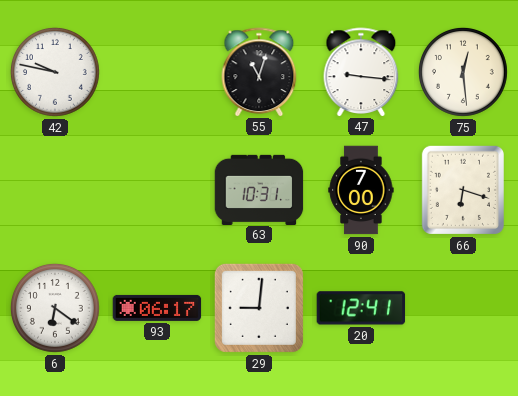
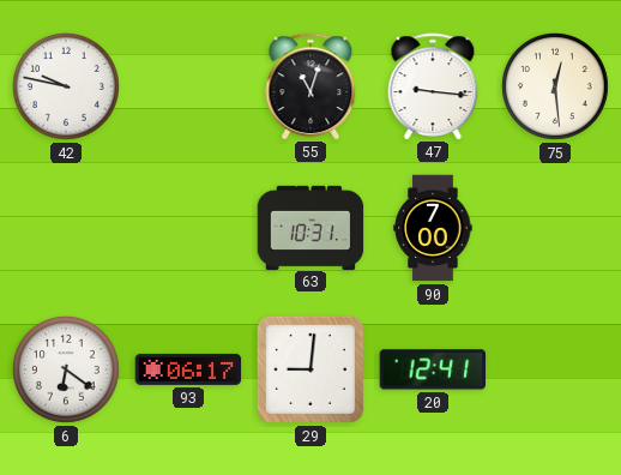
66: 6:18 -> none
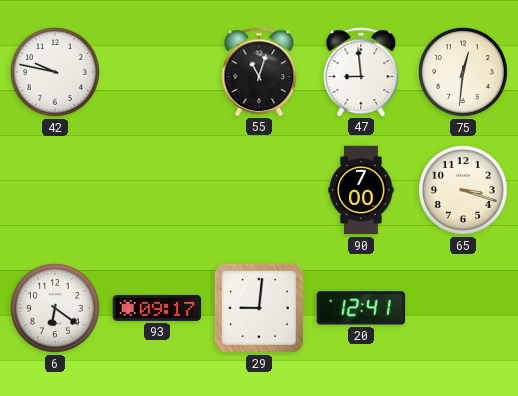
47: 9:16 -> 8:59
75: 12:29 -> 12:31
63: 10:31 -> none
65: none -> 3:18
93: 06:17 -> 09:17
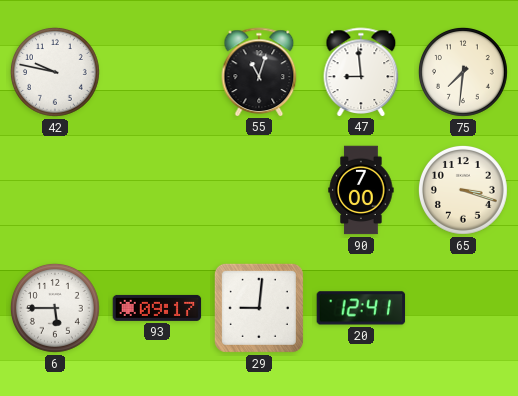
75: 12:31 -> 7:31
6: 6:21 -> 5:45
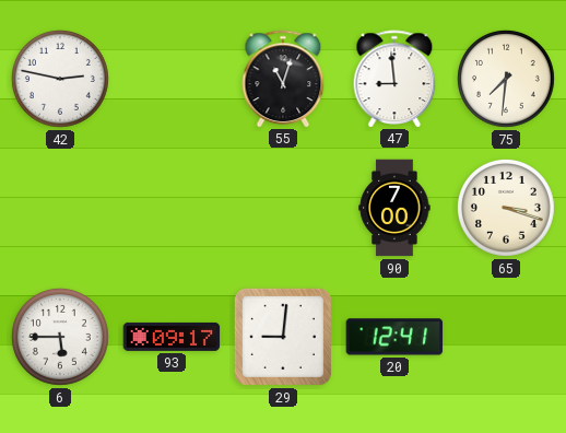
42: 9:47 -> 2:47
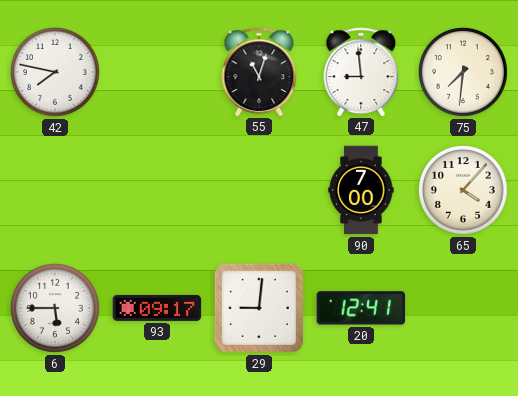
42: 2:47 -> 7:47
65: 3:18 -> 4:07
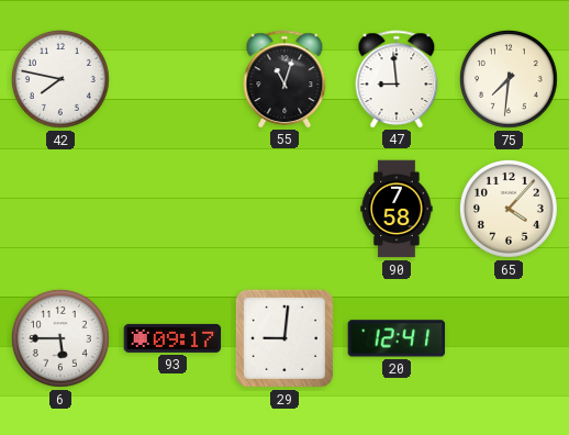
90: 7:00 -> 7:58
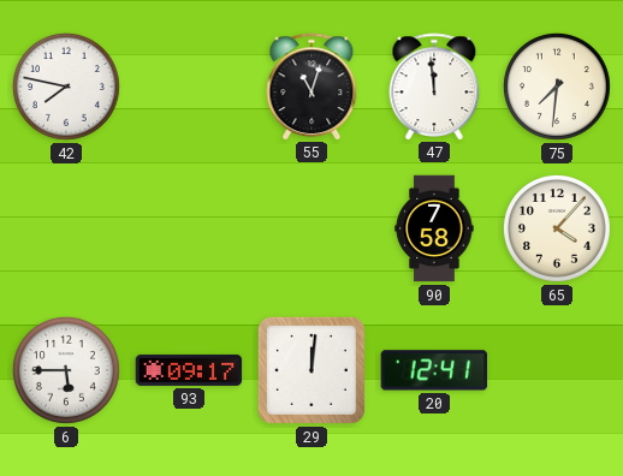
47: 8:59 -> 11:59
29: 9:01 -> 12:01
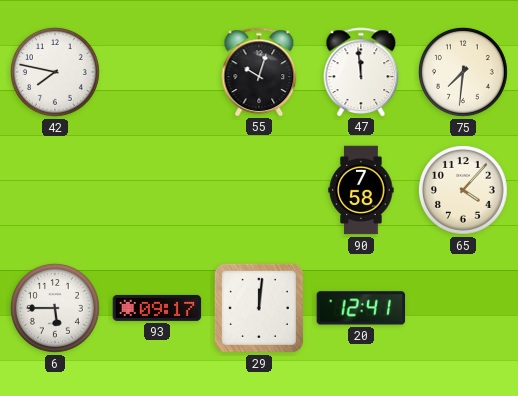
55: 11:03 -> 10:03
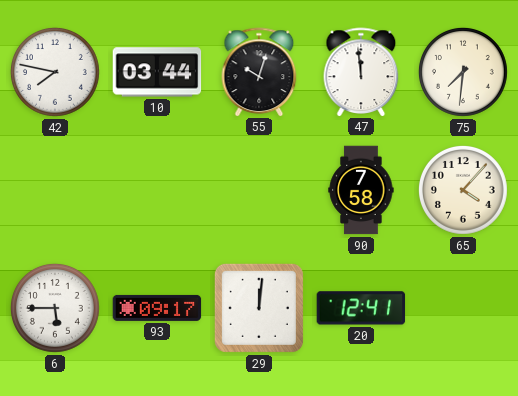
10: none -> 03:44
